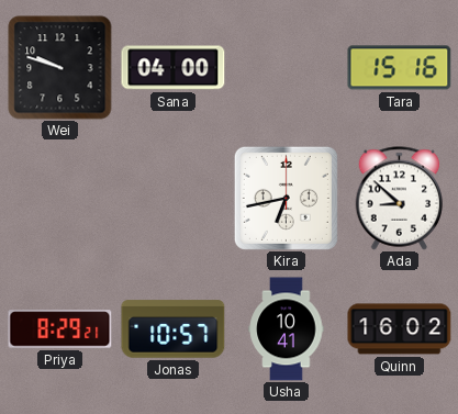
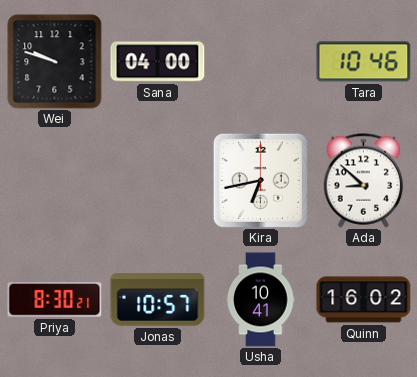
Tara: 15:16 -> 10:46
Priya: 8:29 -> 8:30
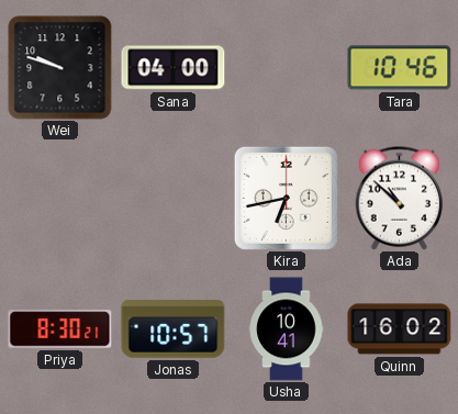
Ada: 8:52 -> 10:52
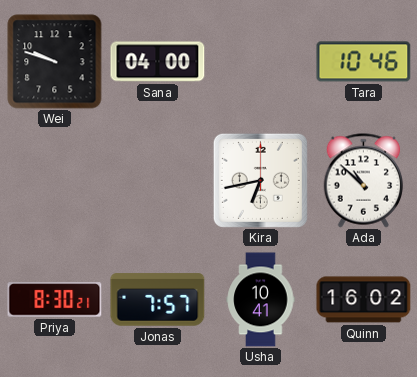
Jonas: 10:57 -> 7:57
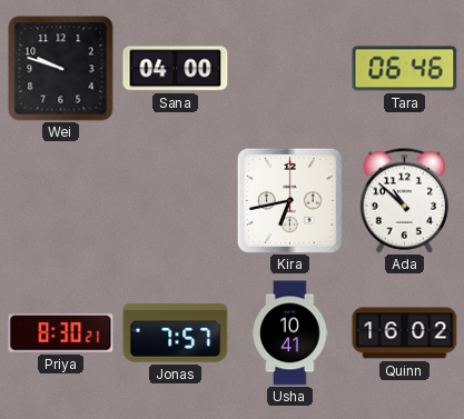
Tara: 10:46 -> 06:46
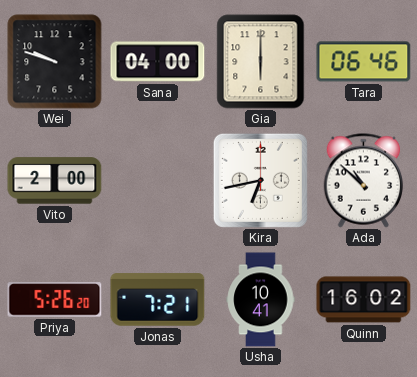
Gia: none -> 6:00
Vito: none -> 2:00
Priya: 8:30 -> 5:26
Jonas: 7:57 -> 7:21
